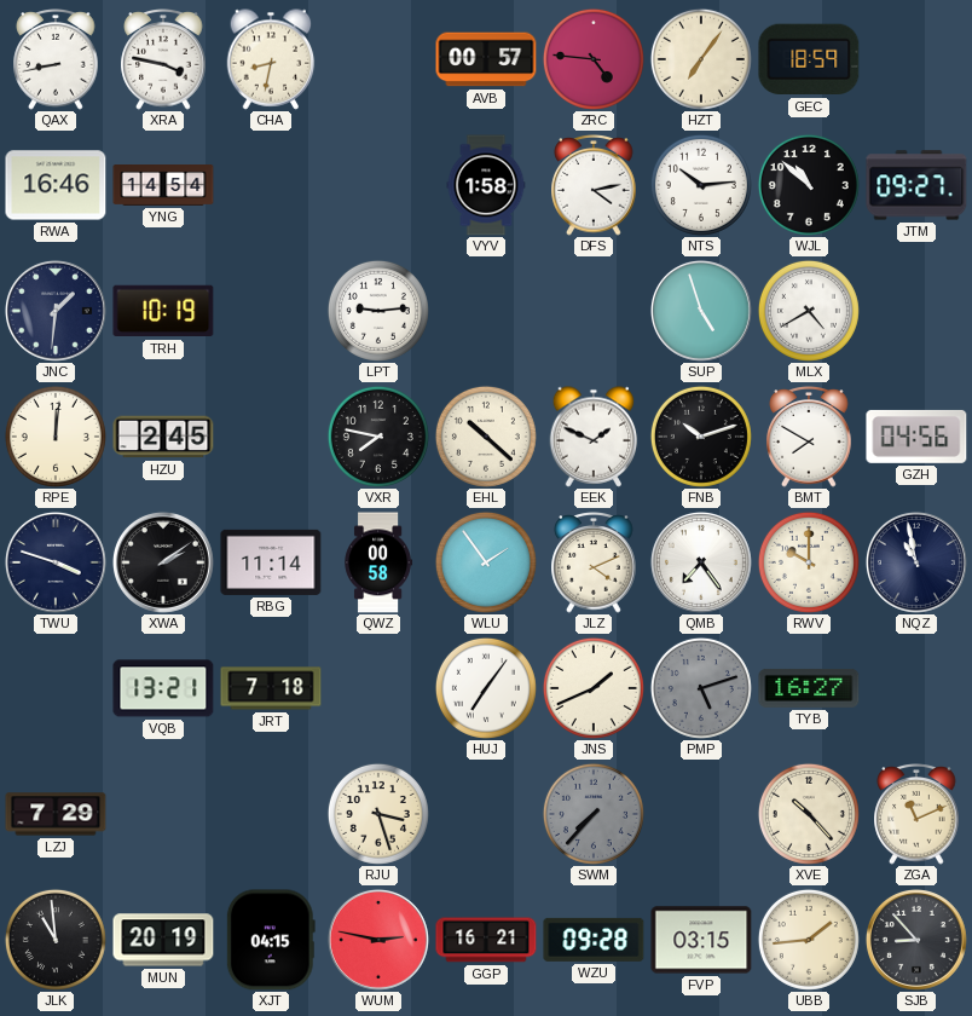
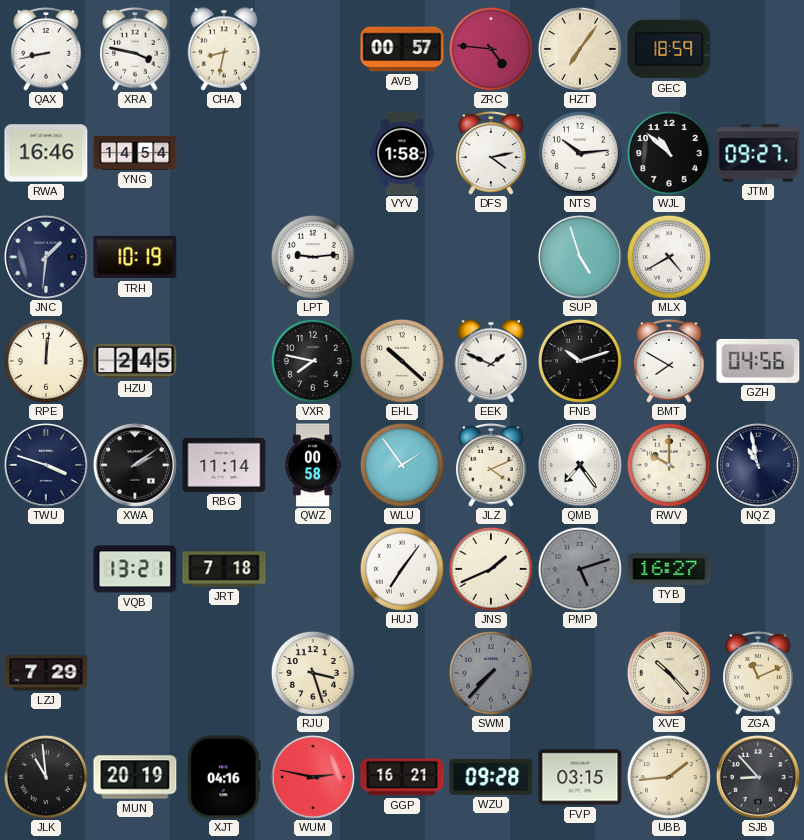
XJT: 04:15 -> 04:16
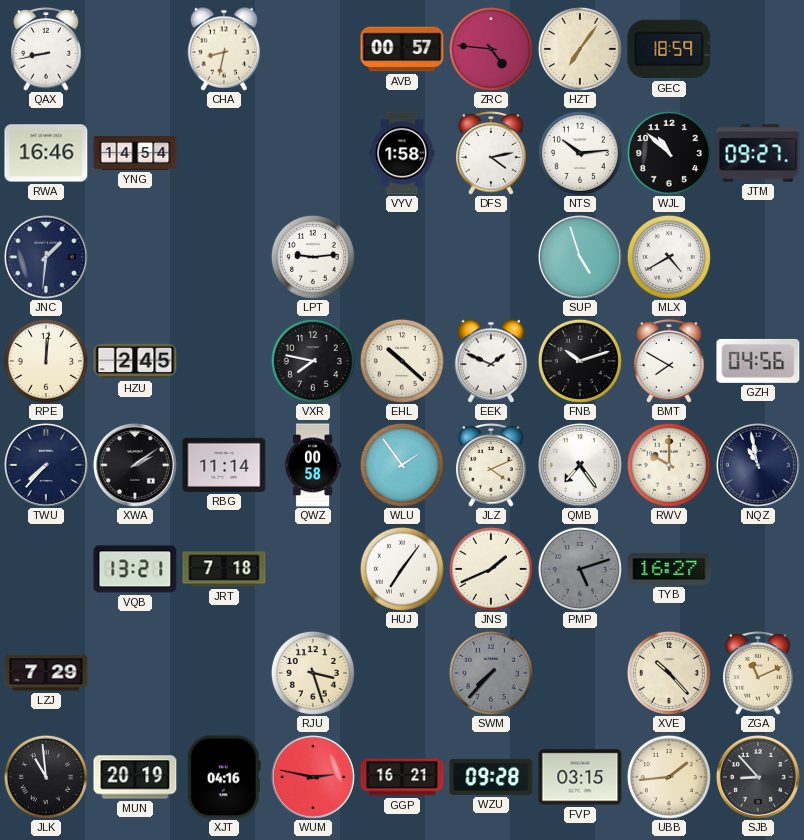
XRA: 3:47 -> none
TRH: 10:19 -> none
TWU: 3:48 -> 7:37
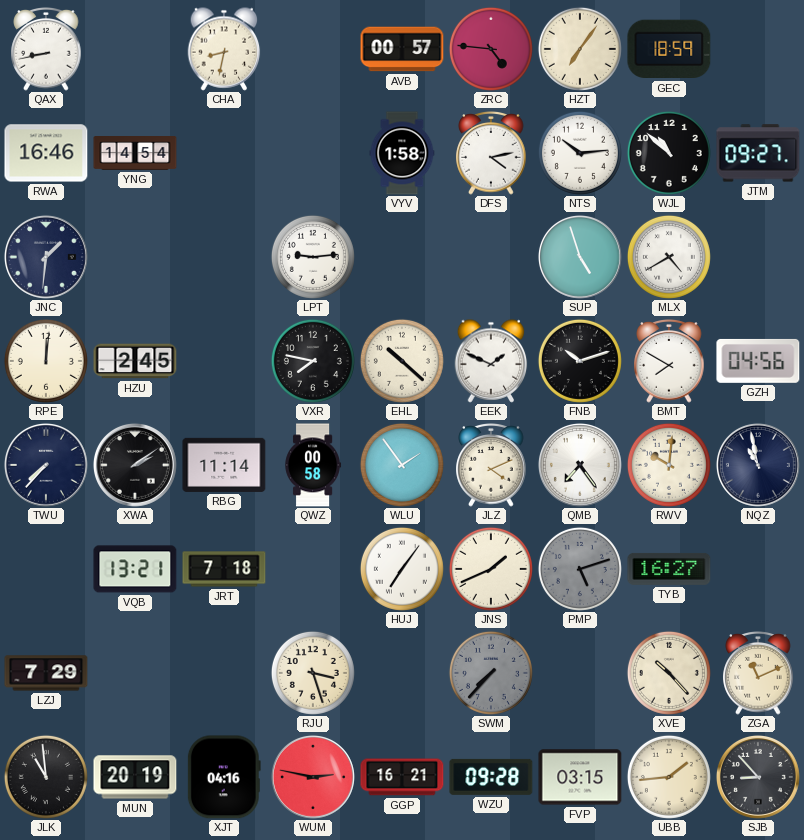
RWV: 10:00 -> 10:01
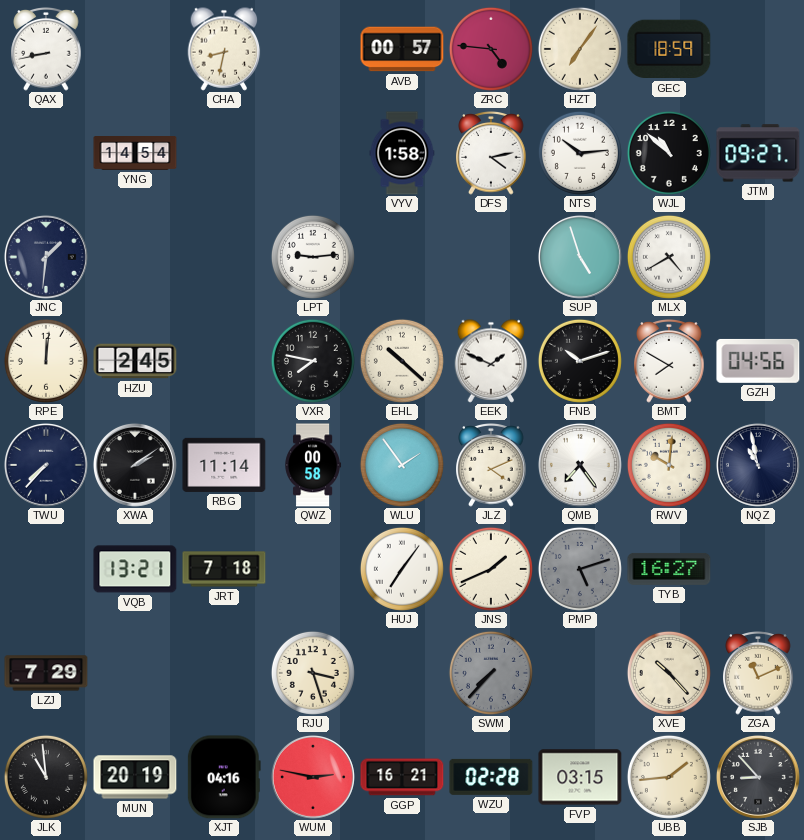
RWA: 16:46 -> none
WZU: 09:28 -> 02:28
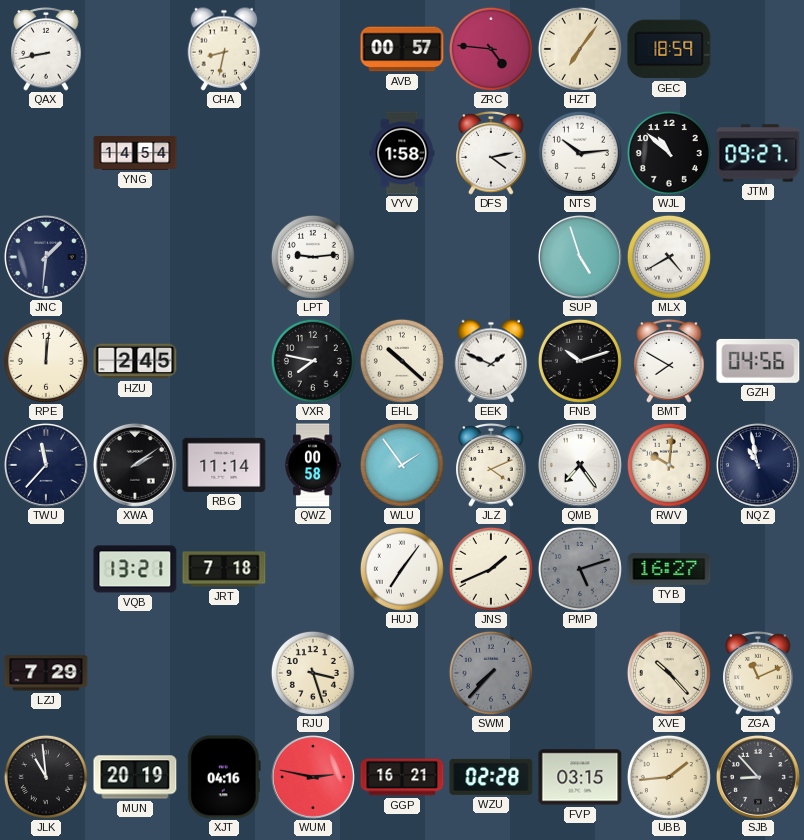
TWU: 7:37 -> 11:37
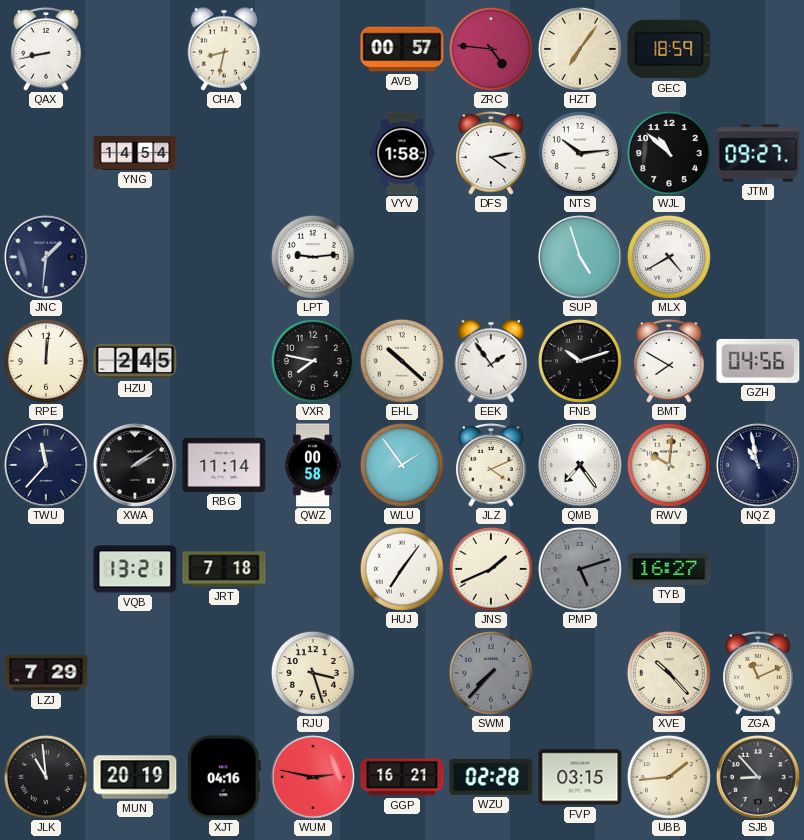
EEK: 1:49 -> 1:54
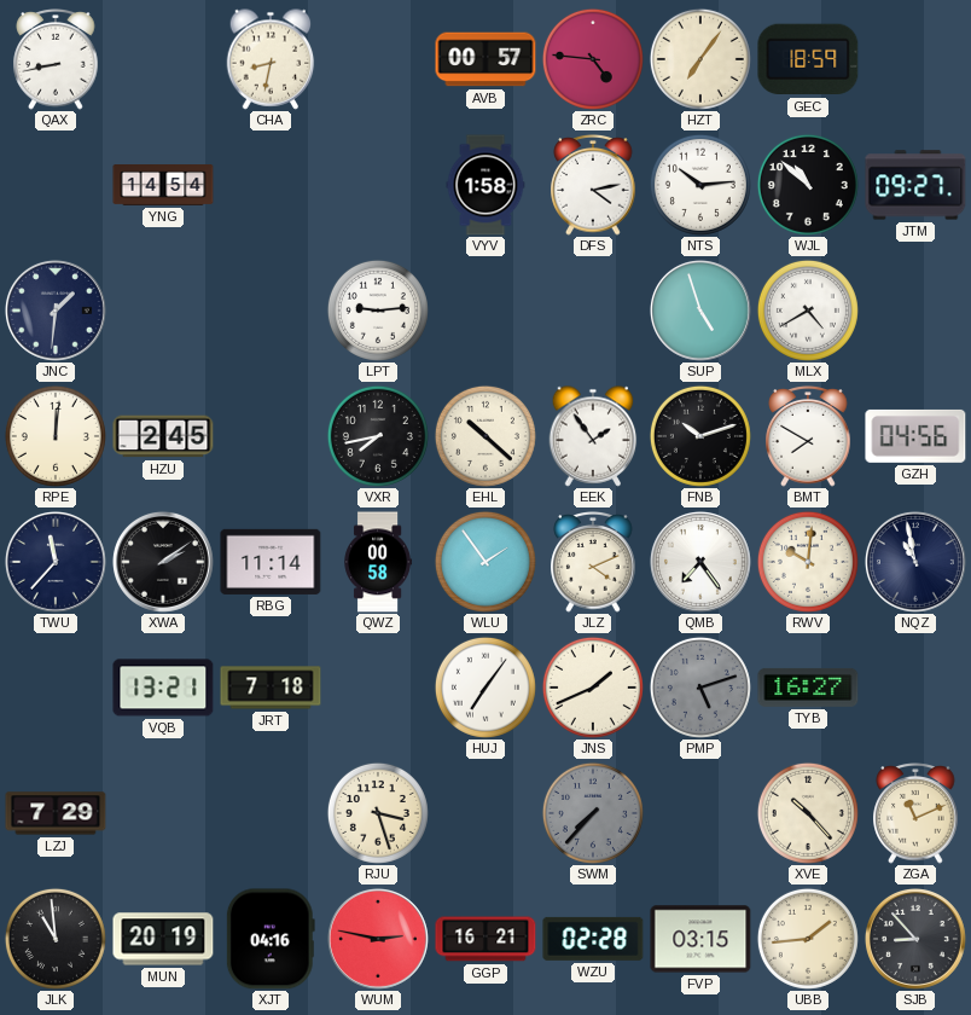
VXR: 7:47 -> 7:43
